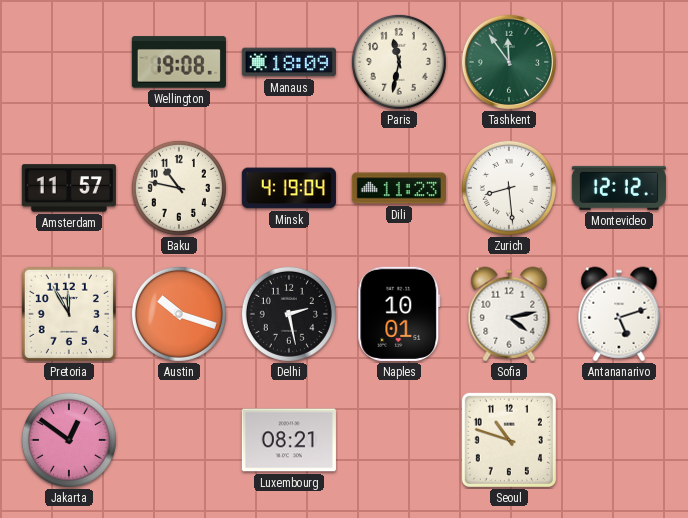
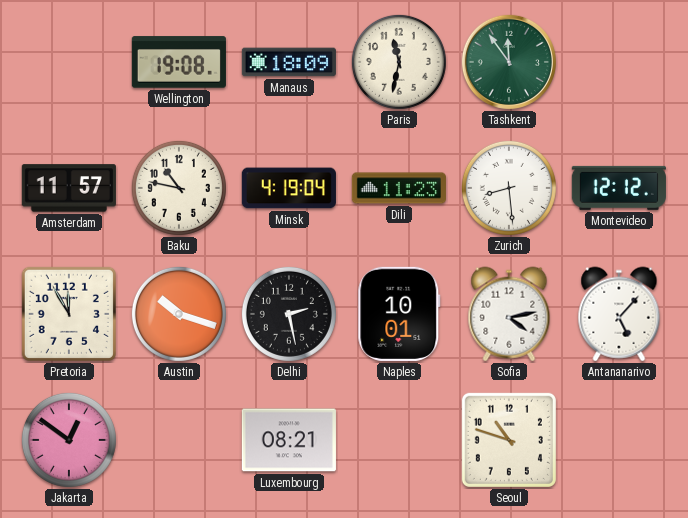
Antananarivo: 5:12 -> 5:07
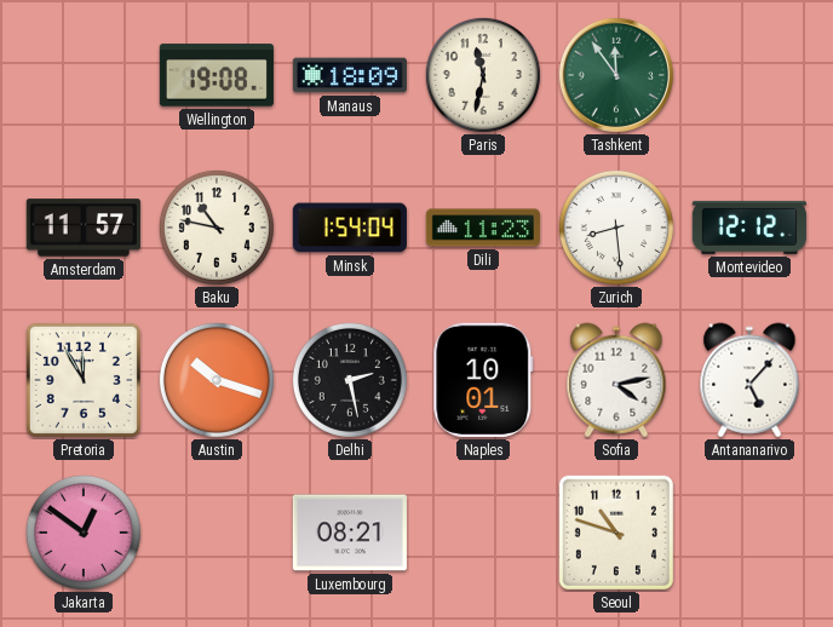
Minsk: 4:19 -> 1:54
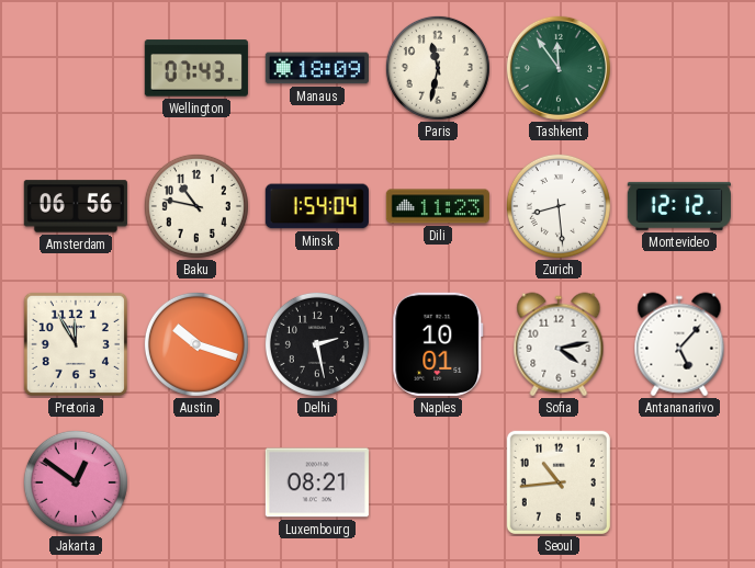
Wellington: 19:08 -> 07:43
Amsterdam: 11:57 -> 06:56
Seoul: 10:48 -> 10:44
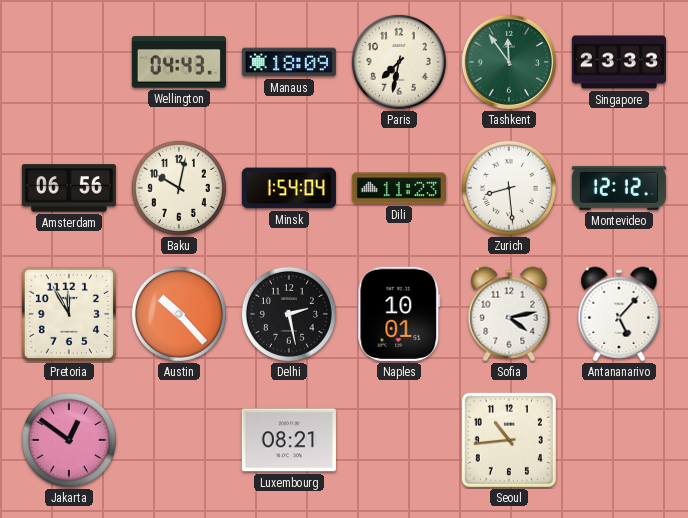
Wellington: 07:43 -> 04:43
Paris: 11:32 -> 7:32
Singapore: none -> 23:33
Baku: 10:47 -> 10:02
Austin: 10:18 -> 10:23
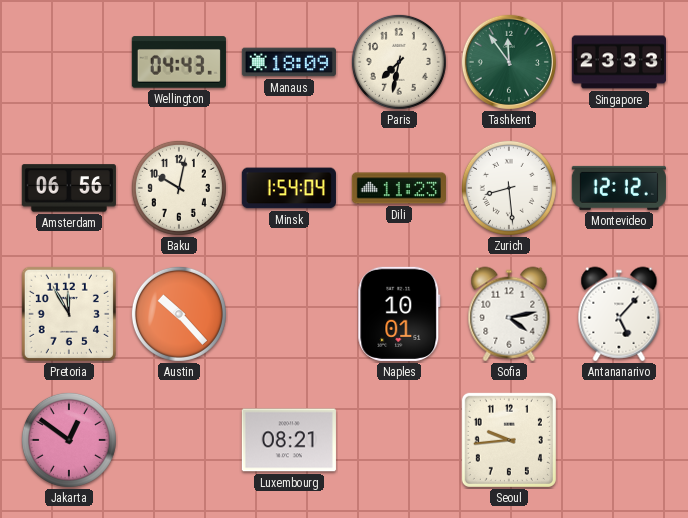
Delhi: 2:28 -> none
Seoul: 10:44 -> 9:44
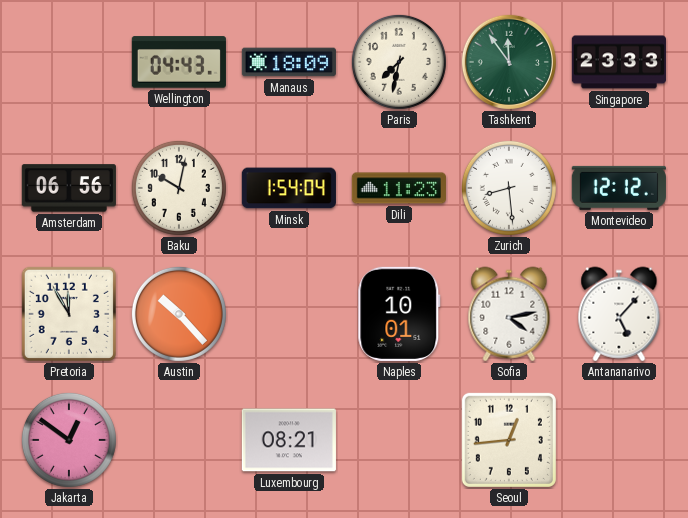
Seoul: 9:44 -> 12:44
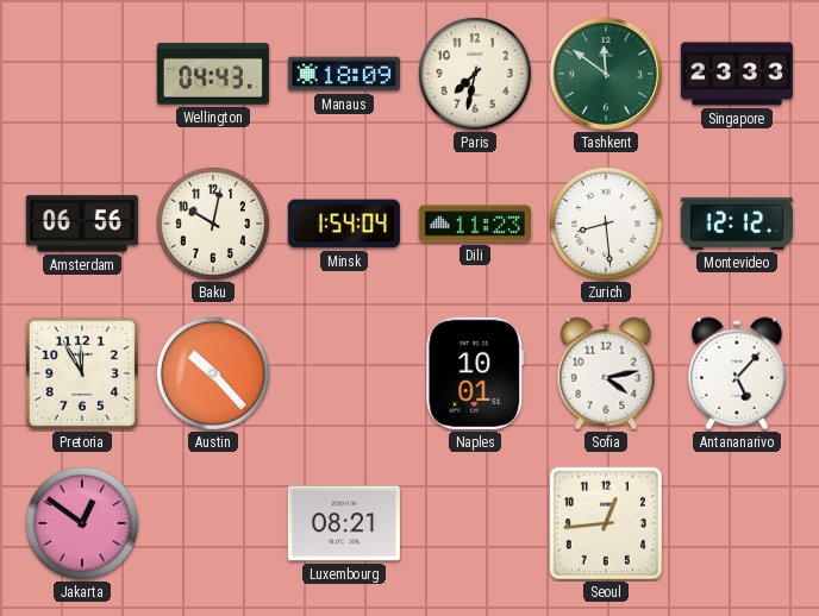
Tashkent: 11:54 -> 11:51
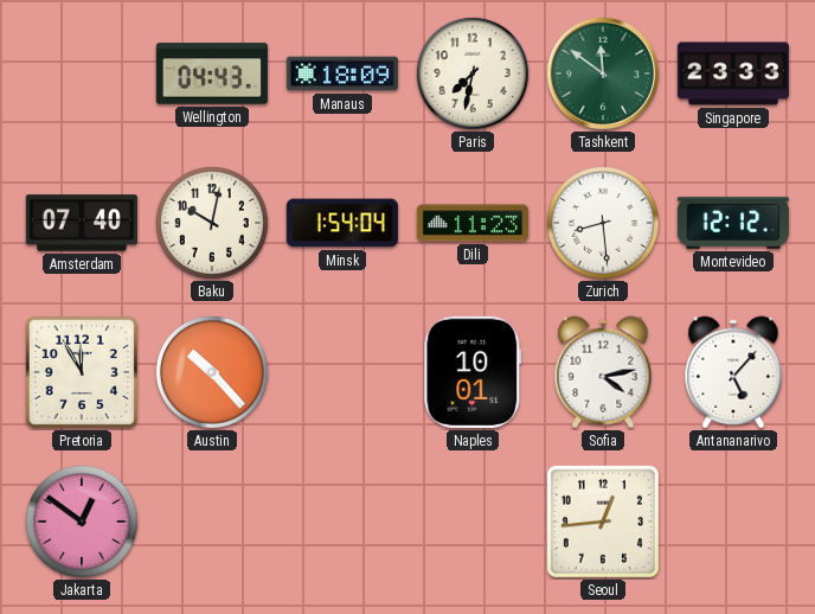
Amsterdam: 06:56 -> 07:40
Luxembourg: 08:21 -> none
